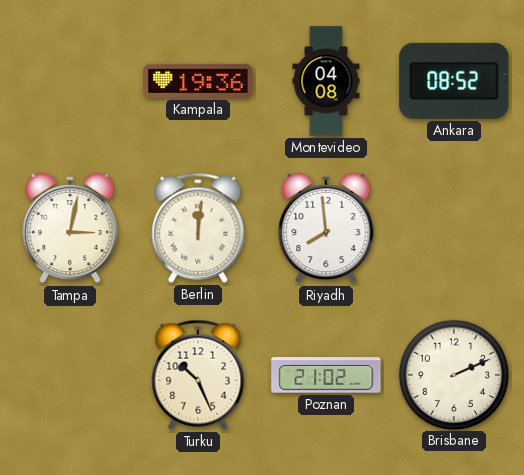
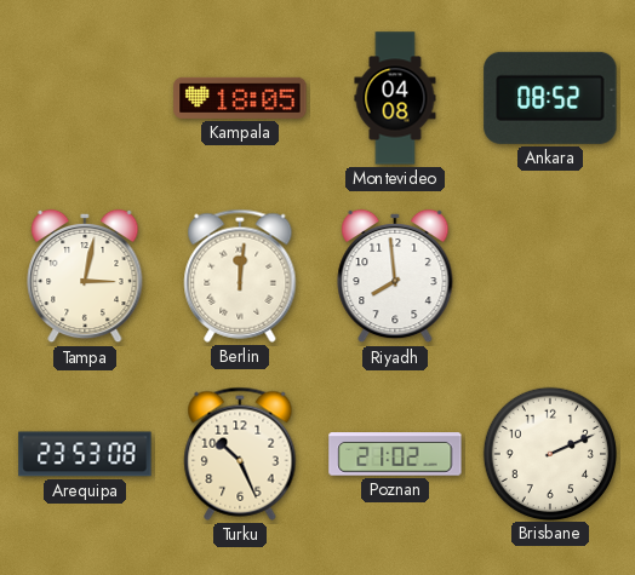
Kampala: 19:36 -> 18:05
Arequipa: none -> 23:53
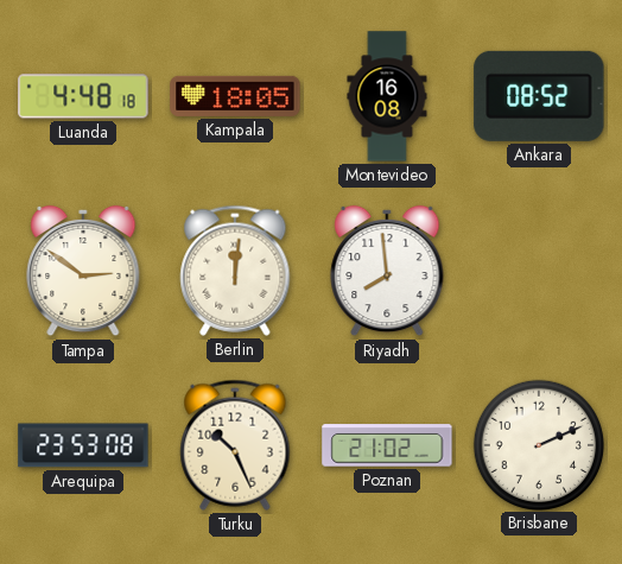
Luanda: none -> 4:48
Montevideo: 04:08 -> 16:08
Tampa: 3:02 -> 2:51
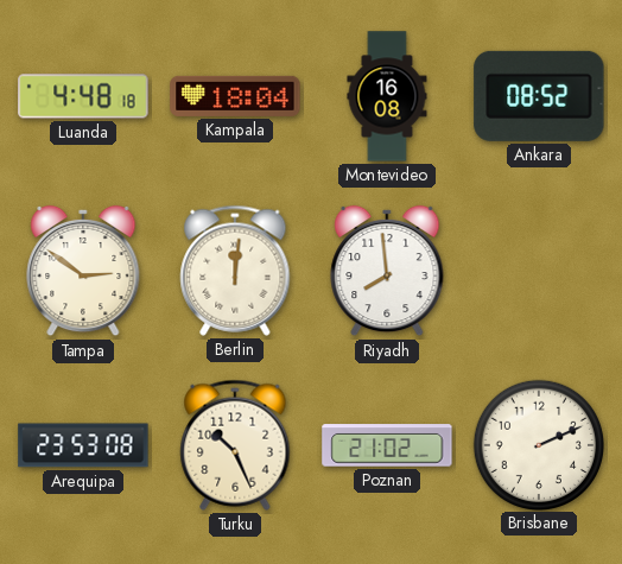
Kampala: 18:05 -> 18:04
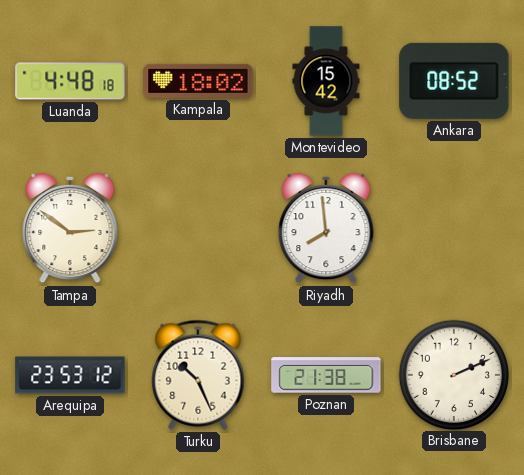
Kampala: 18:04 -> 18:02
Montevideo: 16:08 -> 15:42
Berlin: 12:01 -> none
Arequipa: 23:53:08 -> 23:53:12
Poznan: 21:02 -> 21:38
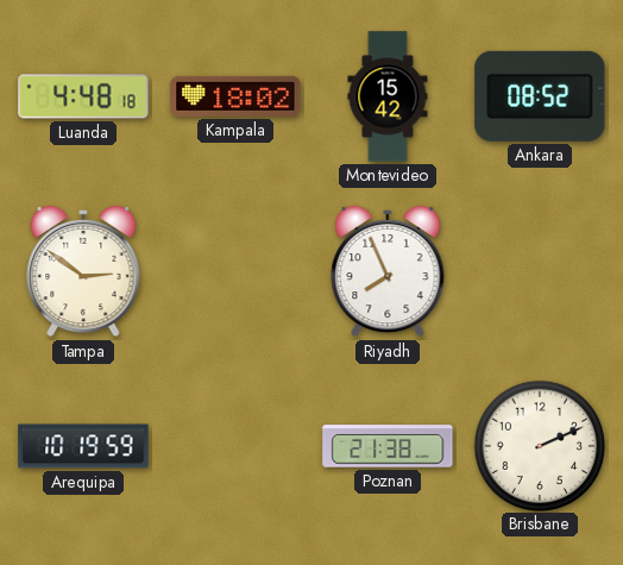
Riyadh: 7:59 -> 7:56
Arequipa: 23:53 -> 10:19
Turku: 10:26 -> none
